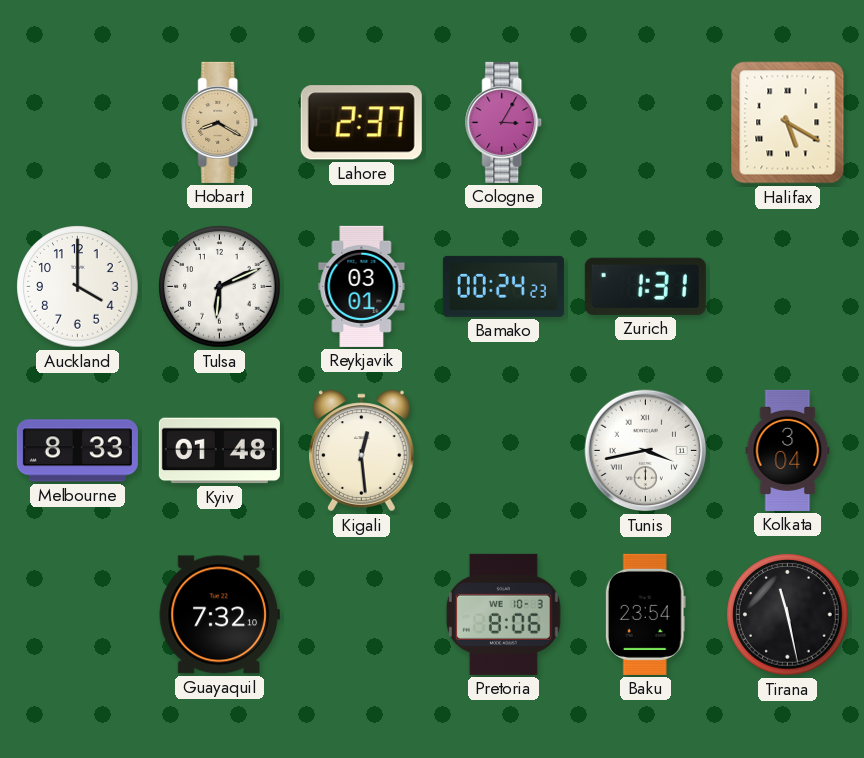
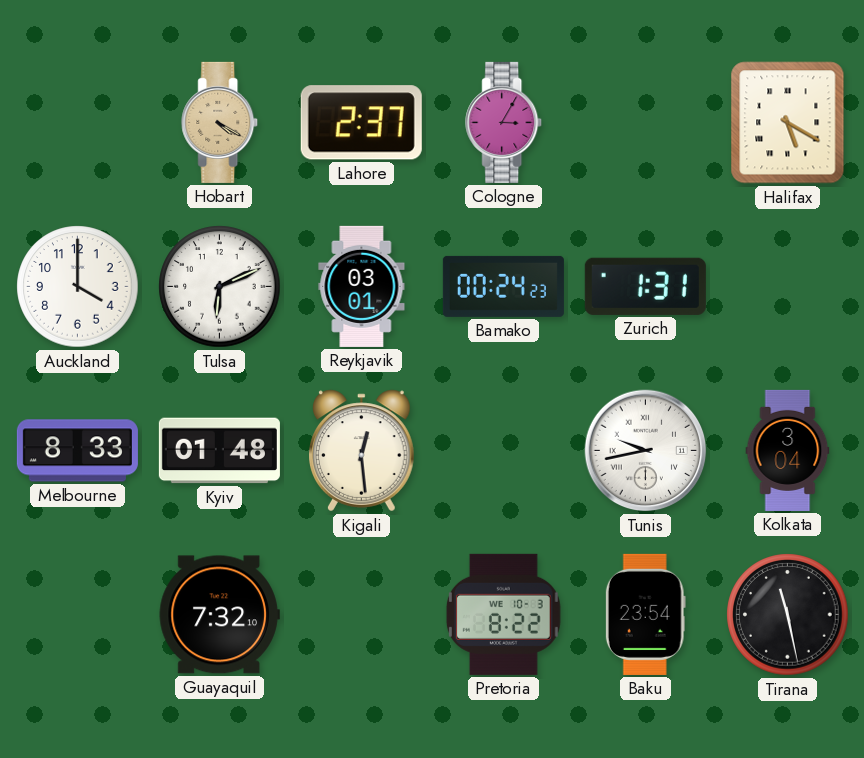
Hobart: 8:20 -> 4:20
Tunis: 3:43 -> 9:43
Pretoria: 8:06 -> 8:22
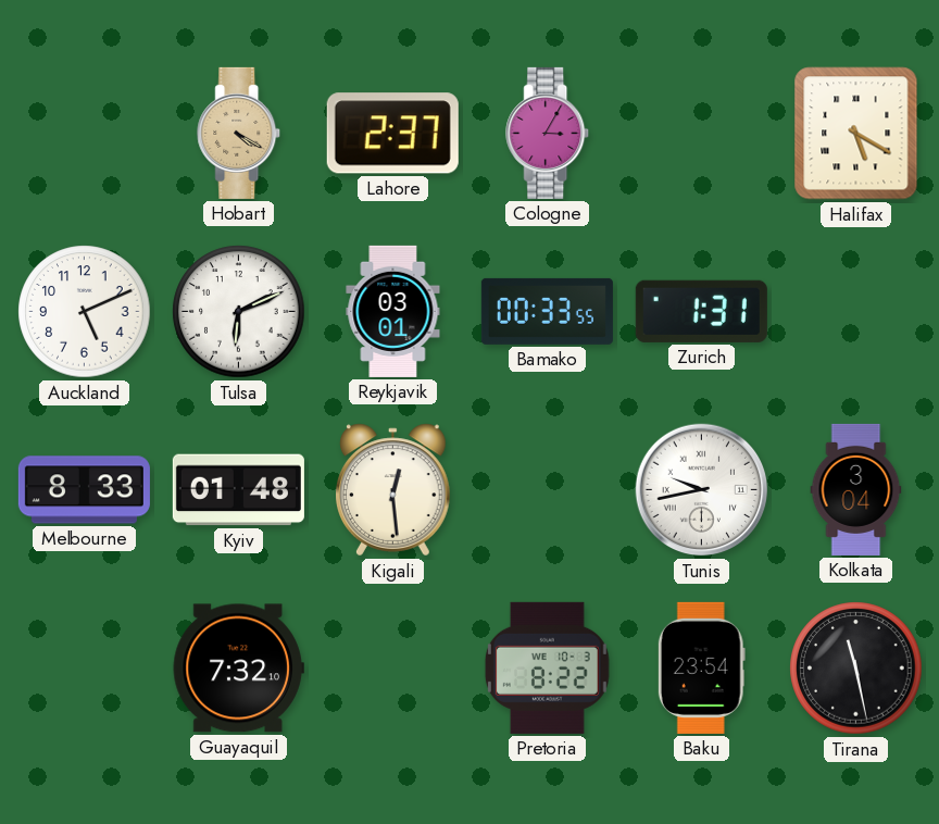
Auckland: 4:00 -> 5:11
Bamako: 00:24 -> 00:33
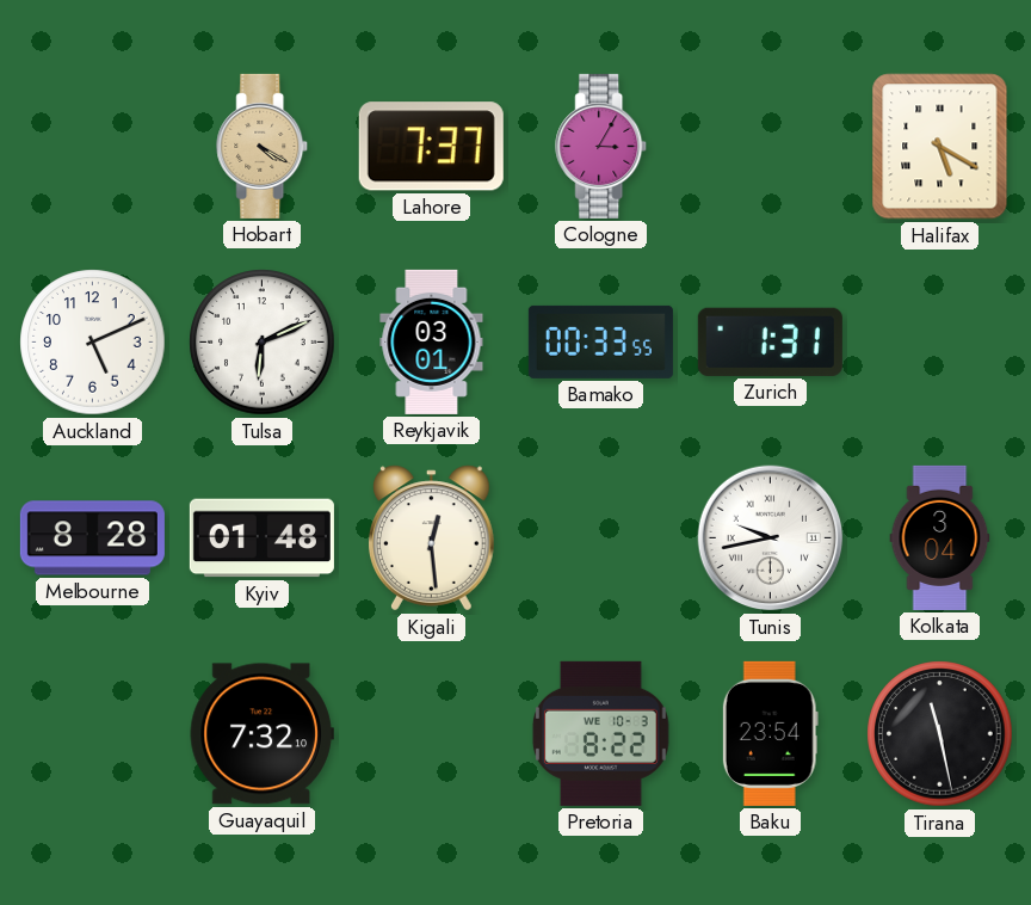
Lahore: 2:37 -> 7:37
Melbourne: 8:33 -> 8:28
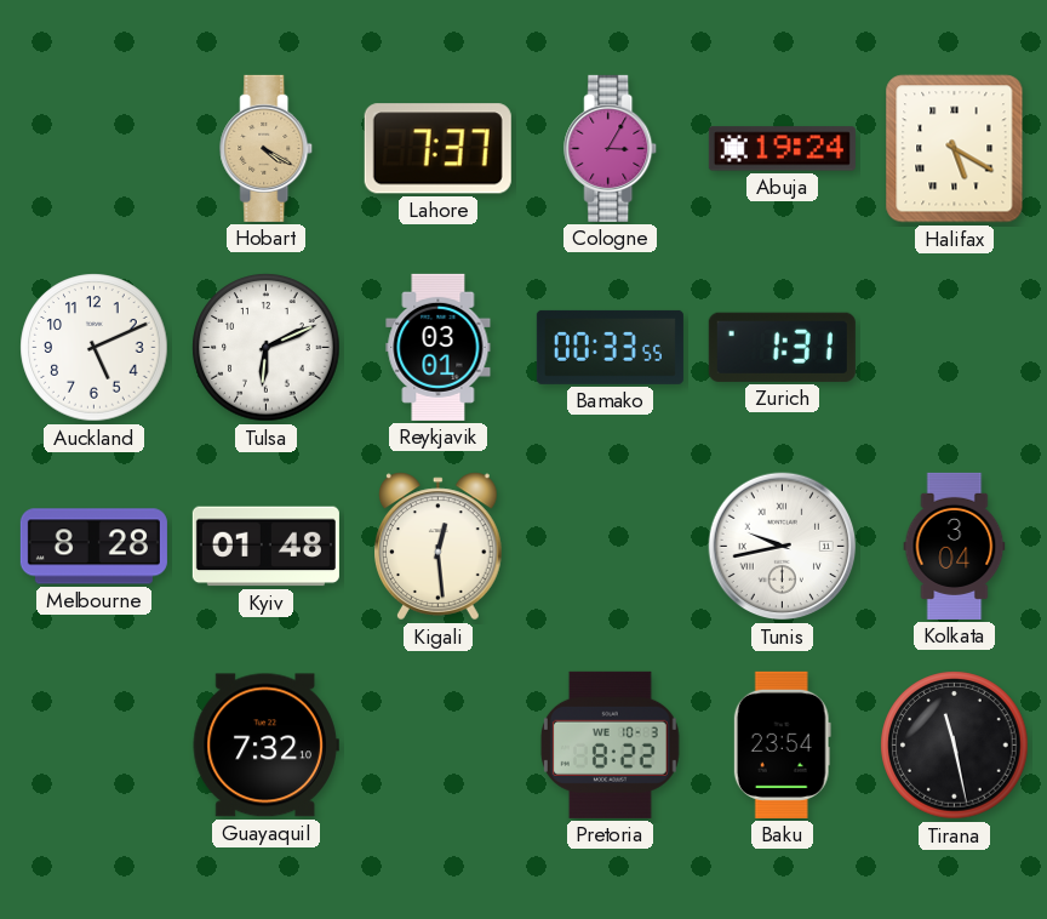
Abuja: none -> 19:24
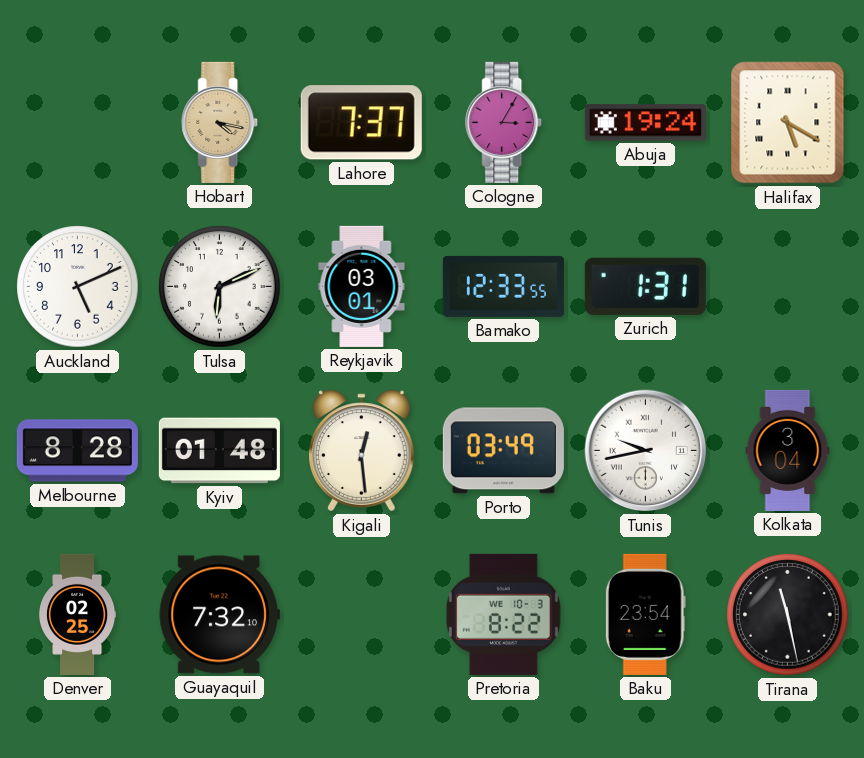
Hobart: 4:20 -> 4:17
Bamako: 00:33 -> 12:33
Porto: none -> 03:49
Denver: none -> 02:25
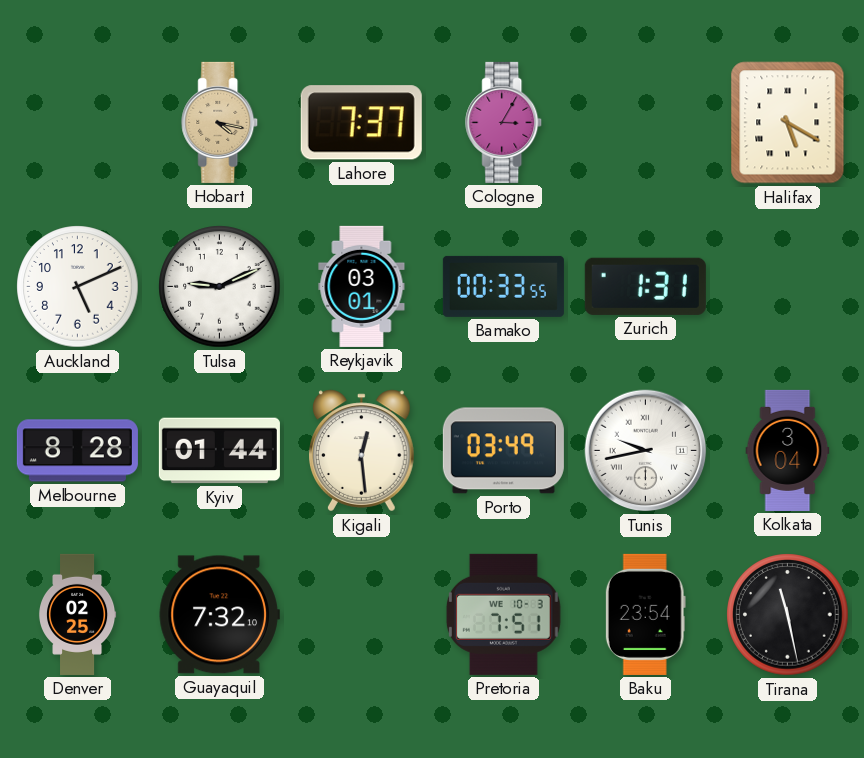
Abuja: 19:24 -> none
Tulsa: 6:11 -> 9:11
Bamako: 12:33 -> 00:33
Kyiv: 01:48 -> 01:44
Pretoria: 8:22 -> 7:51
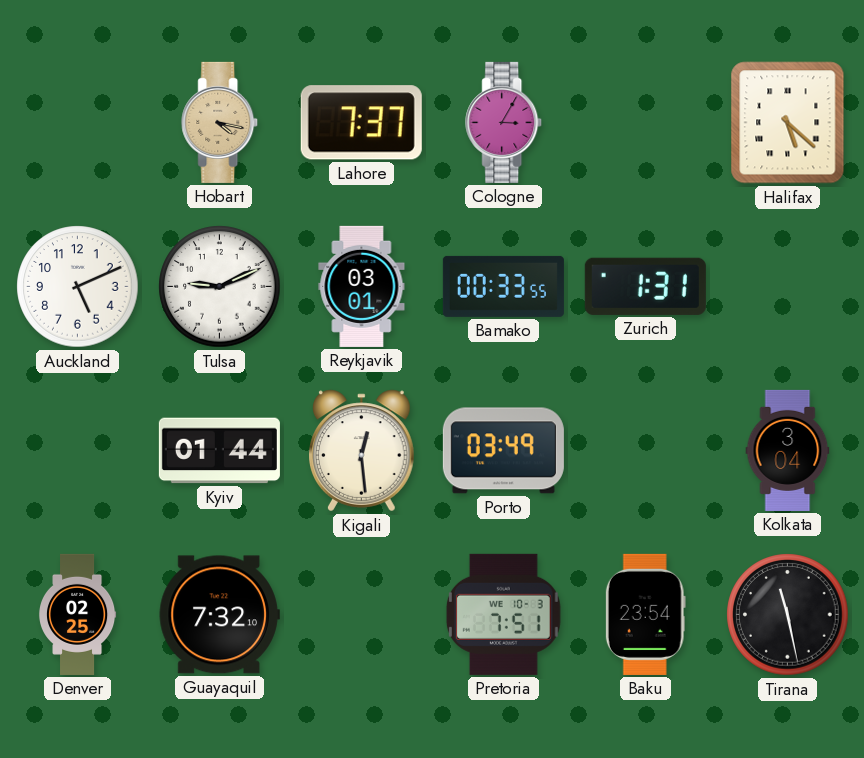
Halifax: 5:20 -> 5:22
Melbourne: 8:28 -> none
Tunis: 9:43 -> none
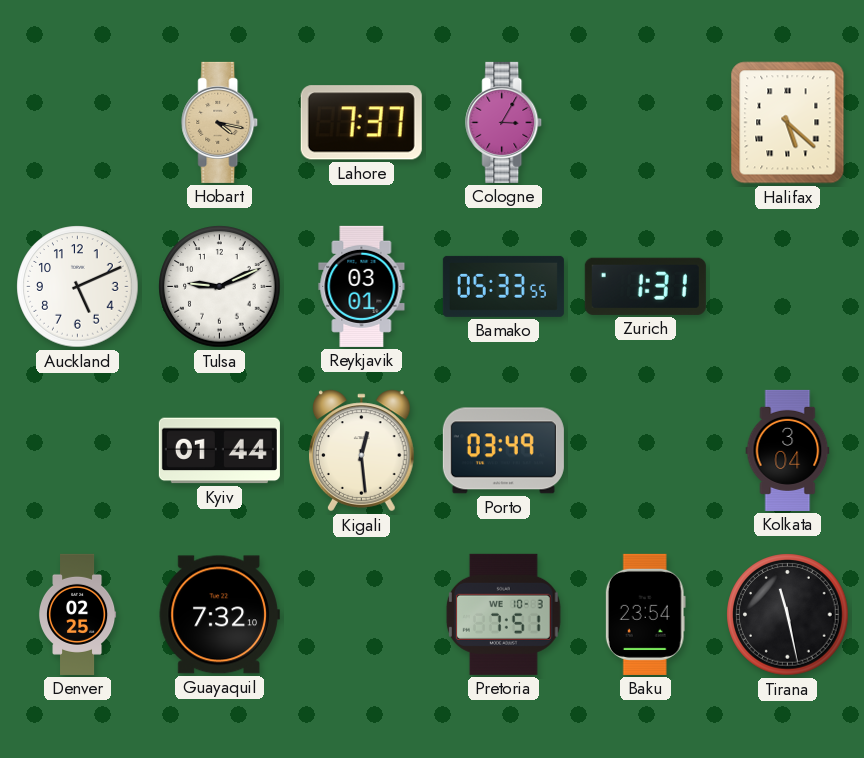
Bamako: 00:33 -> 05:33
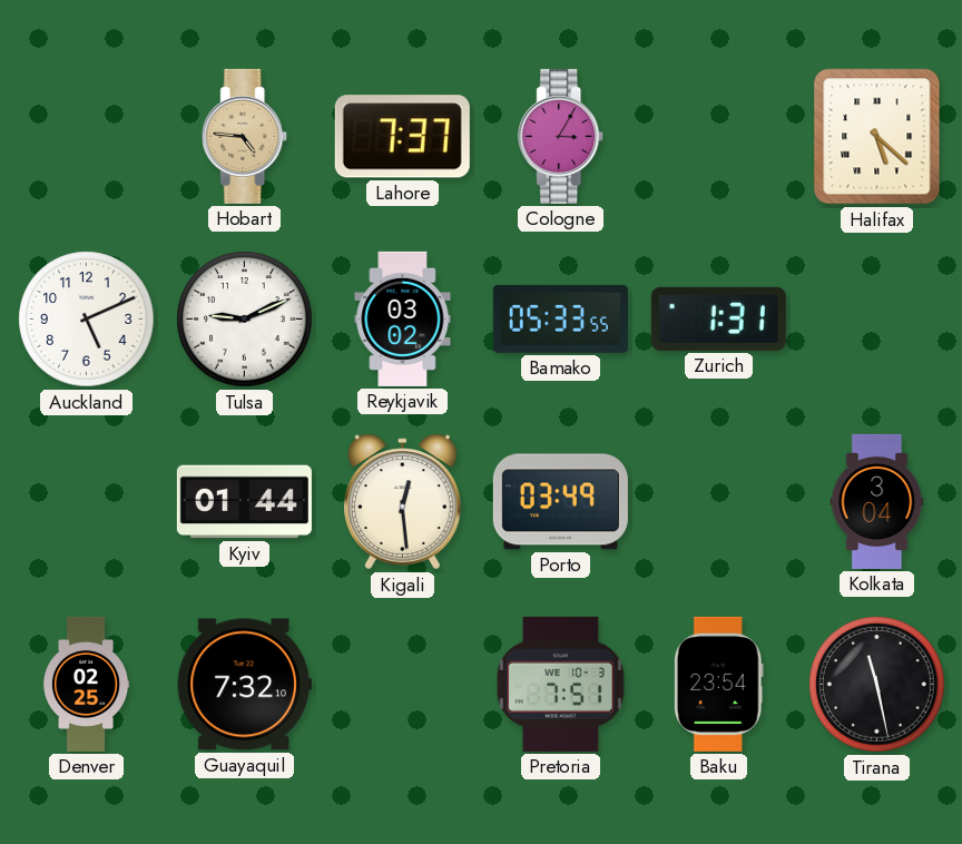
Hobart: 4:17 -> 4:46
Reykjavik: 03:01 -> 03:02
